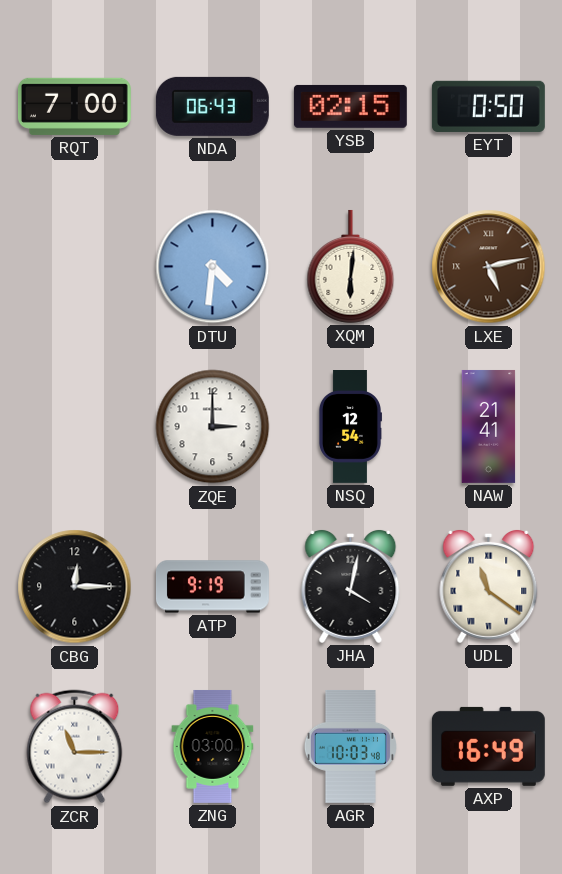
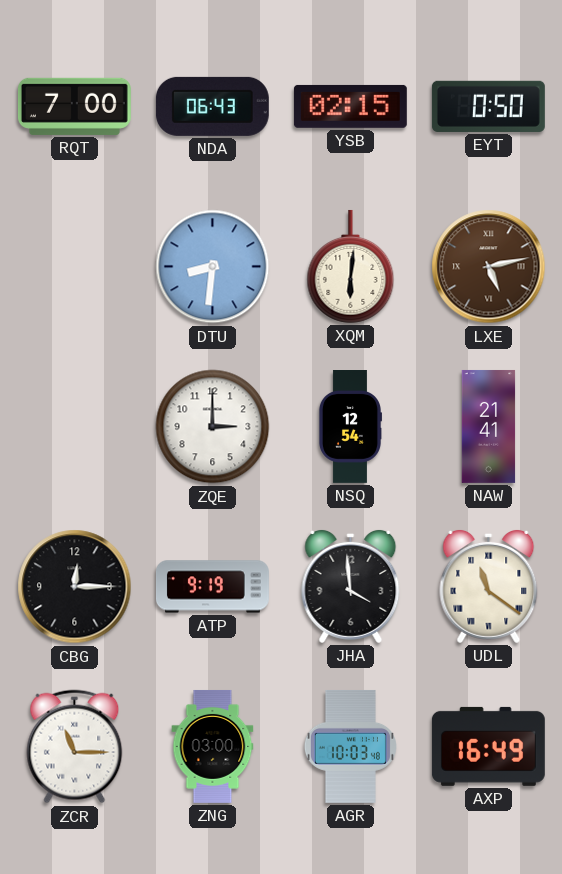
DTU: 4:31 -> 8:31
JHA: 4:02 -> 3:59
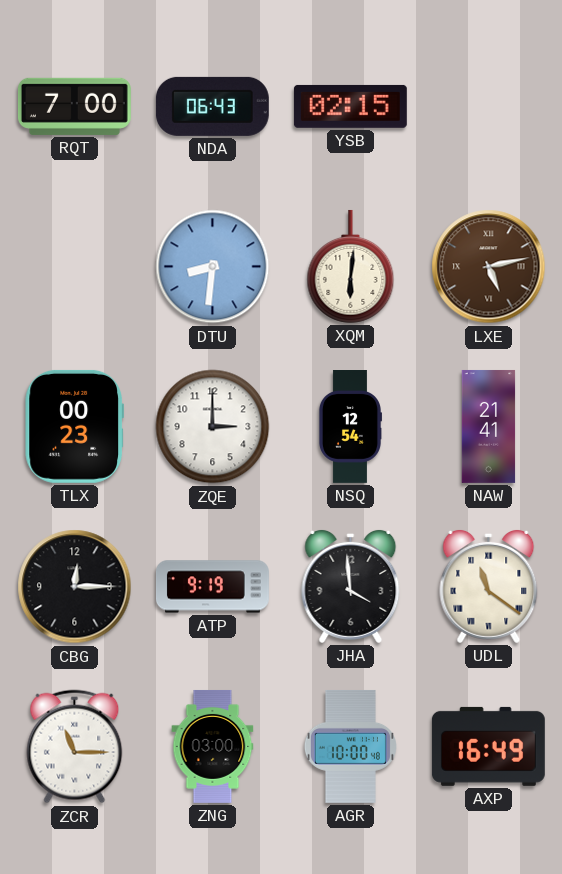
EYT: 0:50 -> none
TLX: none -> 00:23
AGR: 10:03 -> 10:00
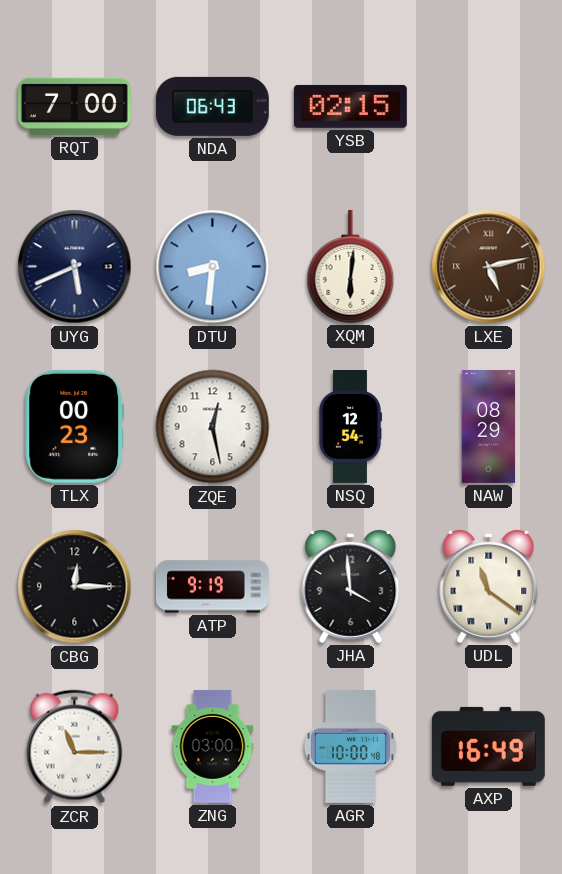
UYG: none -> 5:41
ZQE: 3:00 -> 12:28
NAW: 21:41 -> 08:29
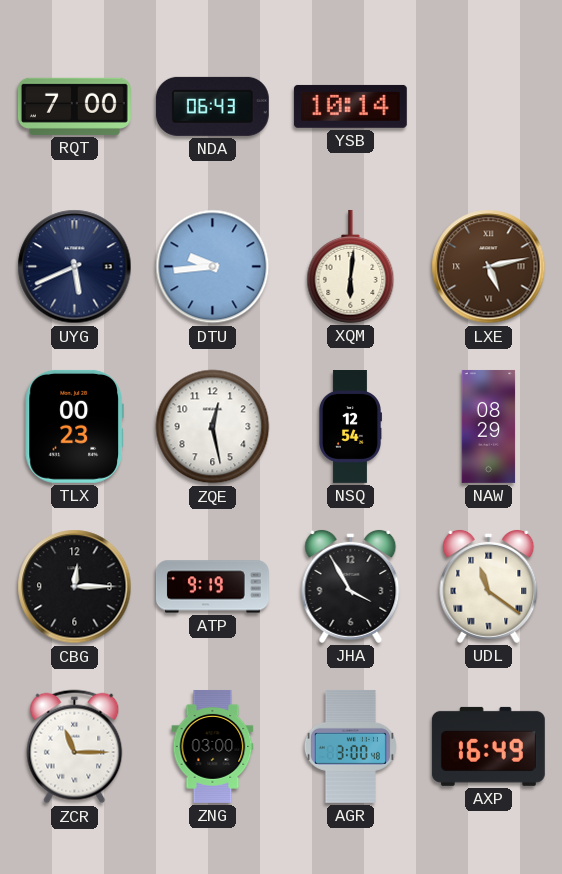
YSB: 02:15 -> 10:14
DTU: 8:31 -> 9:44
JHA: 3:59 -> 3:55
AGR: 10:00 -> 3:00
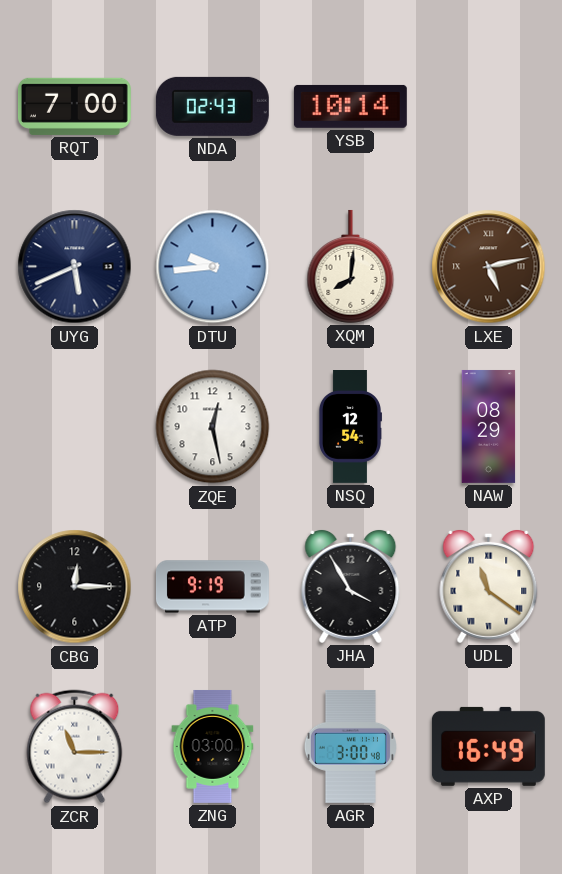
NDA: 06:43 -> 02:43
XQM: 6:01 -> 8:01
TLX: 00:23 -> none
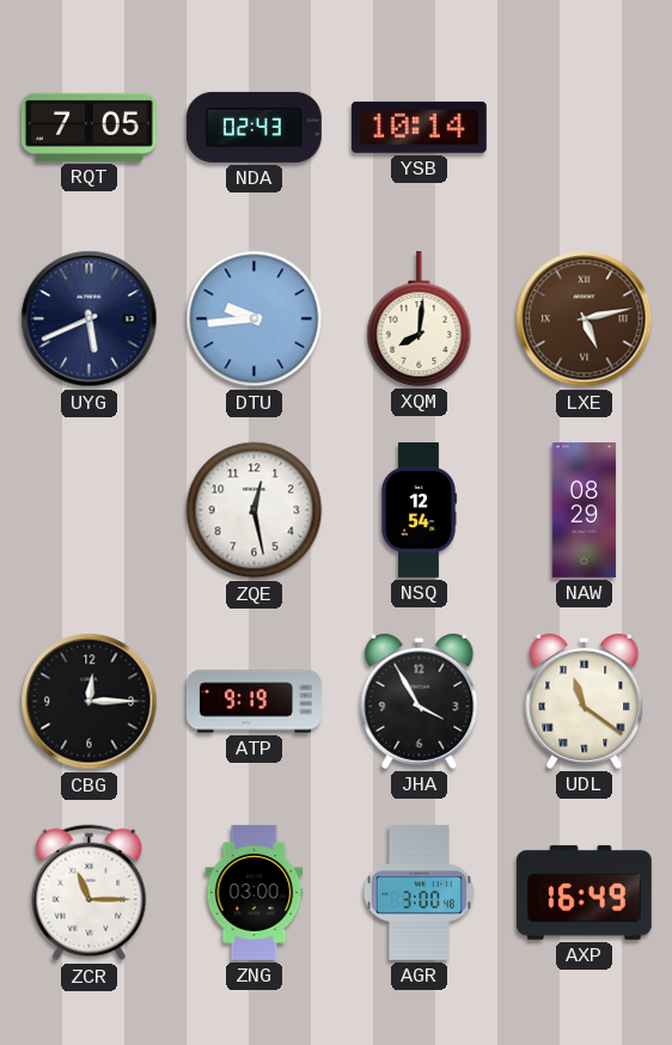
RQT: 7:00 -> 7:05
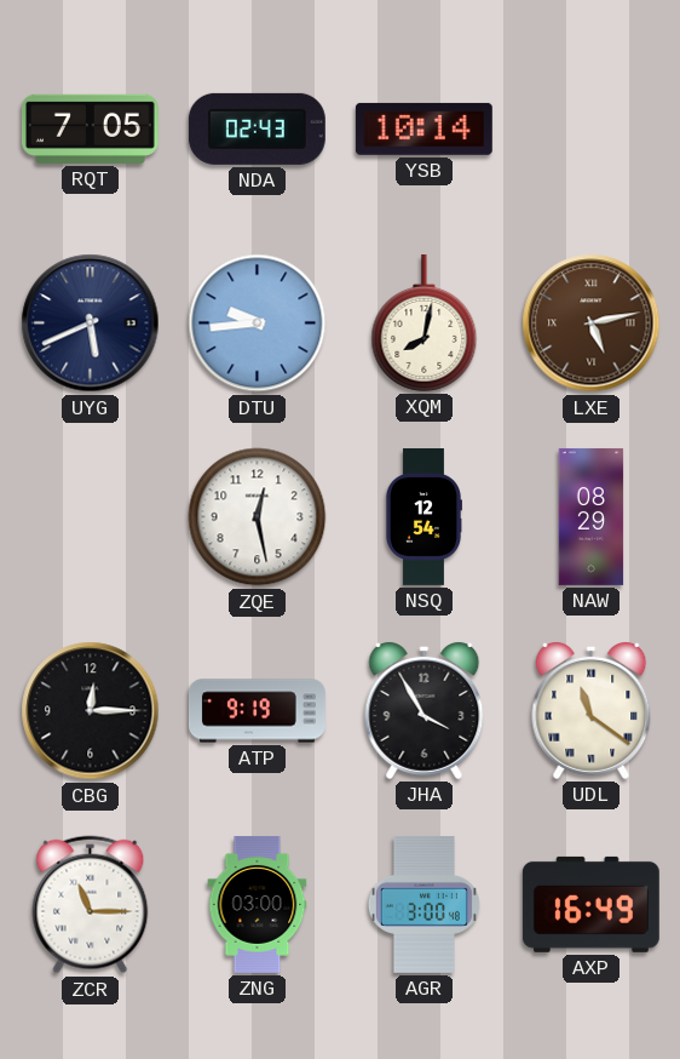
XQM: 8:01 -> 8:02
